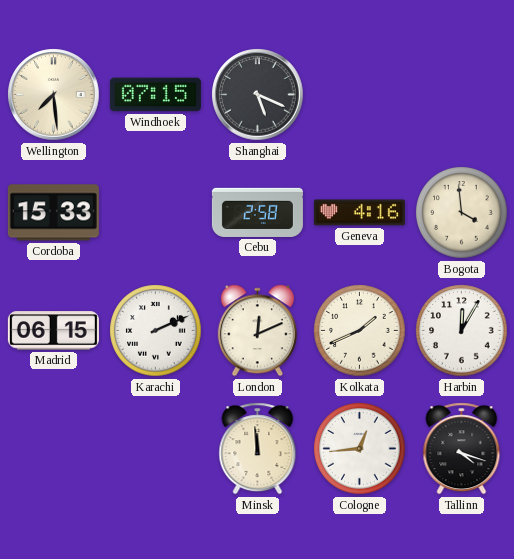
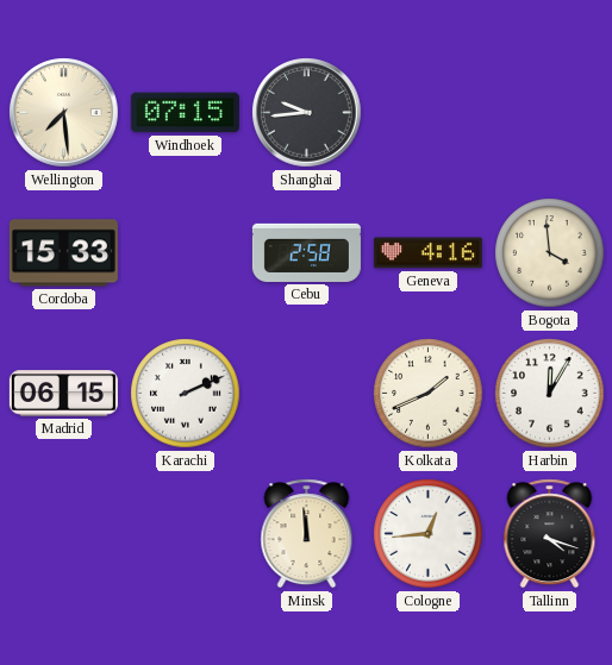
Shanghai: 5:19 -> 9:44
London: 12:11 -> none
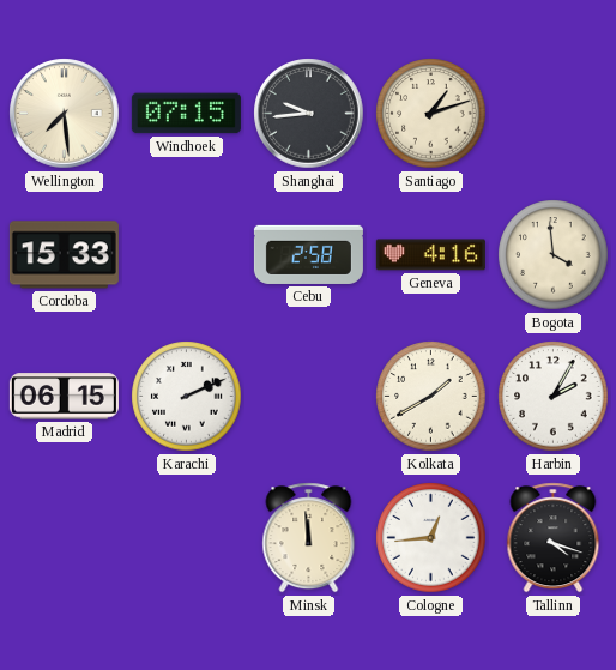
Santiago: none -> 1:12
Kolkata: 1:41 -> 1:40
Harbin: 12:05 -> 2:05
